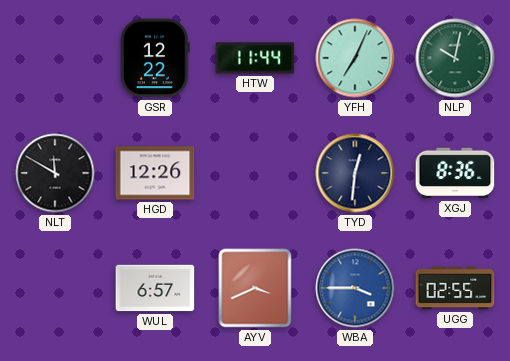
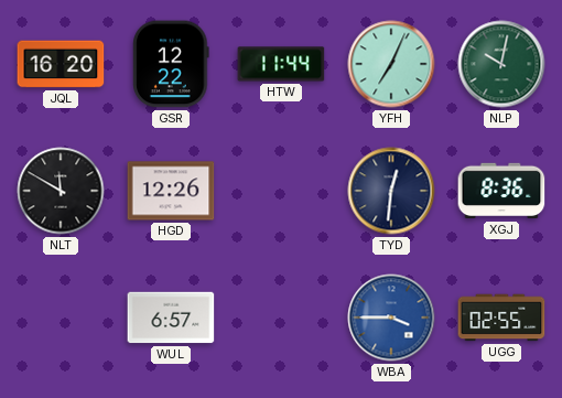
JQL: none -> 16:20
AYV: 3:41 -> none
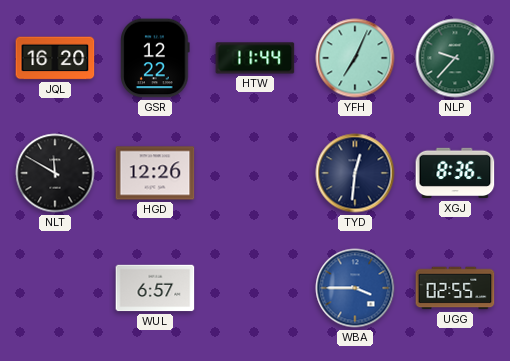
NLP: 10:02 -> 9:37
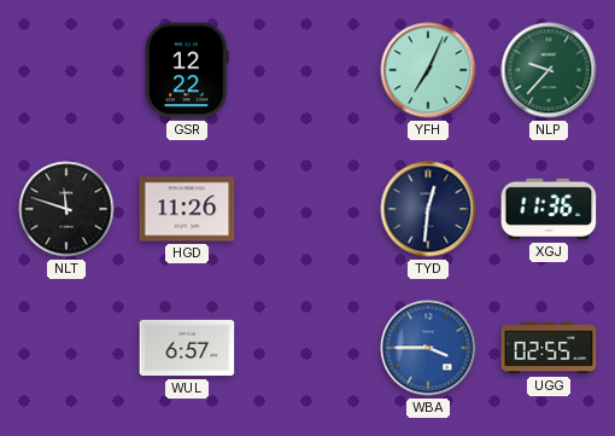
JQL: 16:20 -> none
HTW: 11:44 -> none
NLT: 11:50 -> 11:48
HGD: 12:26 -> 11:26
XGJ: 8:36 -> 11:36
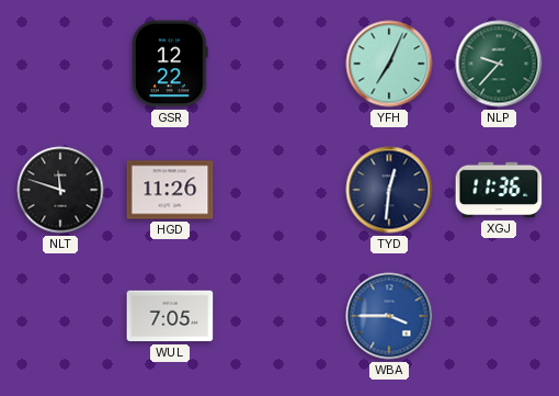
WUL: 6:57 -> 7:05
UGG: 02:55 -> none
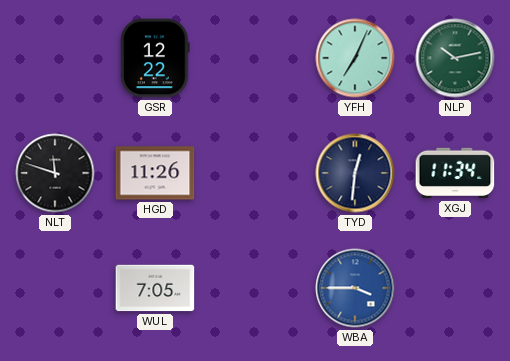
NLP: 9:37 -> 10:13
XGJ: 11:36 -> 11:34
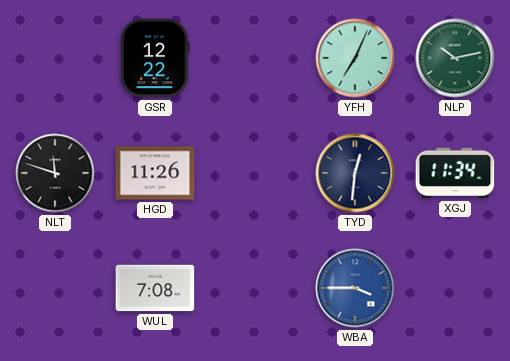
WUL: 7:05 -> 7:08
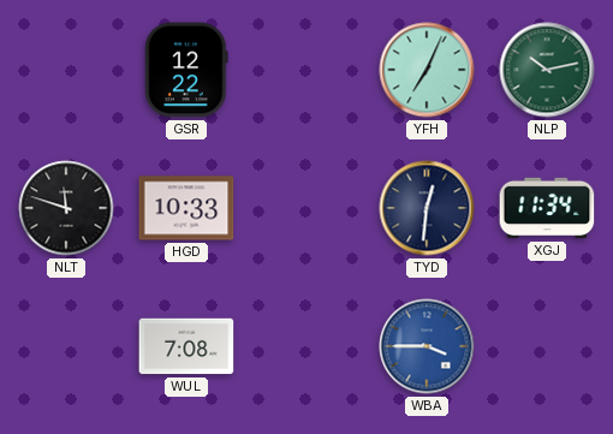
HGD: 11:26 -> 10:33
